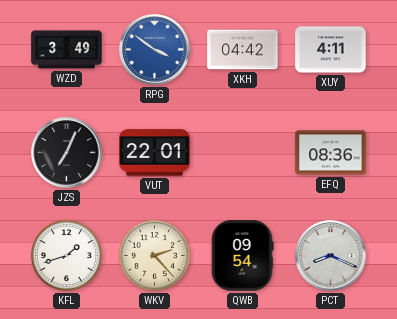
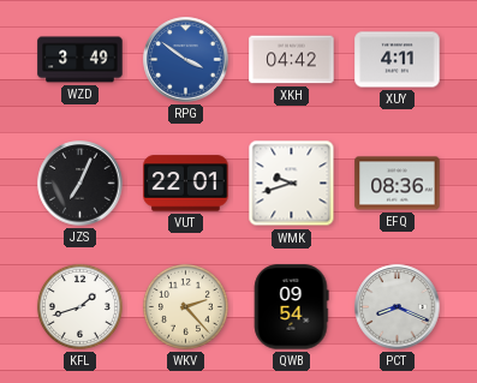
WMK: none -> 9:42
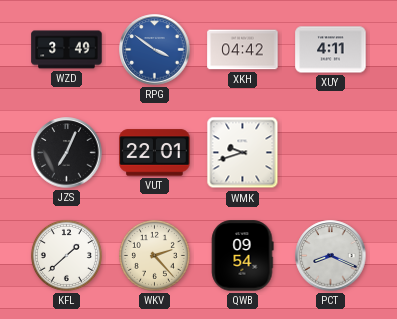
EFQ: 08:36 -> none
KFL: 1:42 -> 1:38
